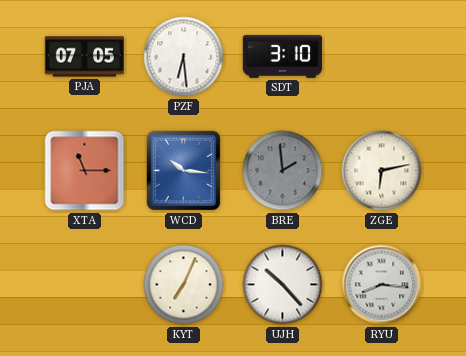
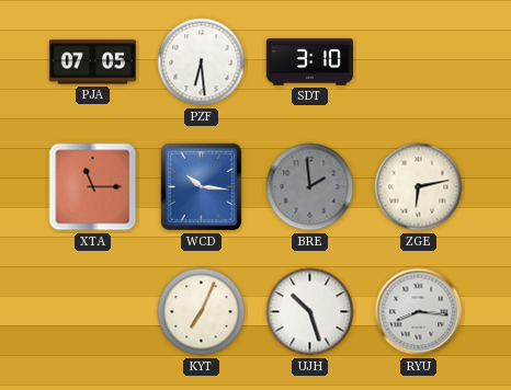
UJH: 10:23 -> 10:27
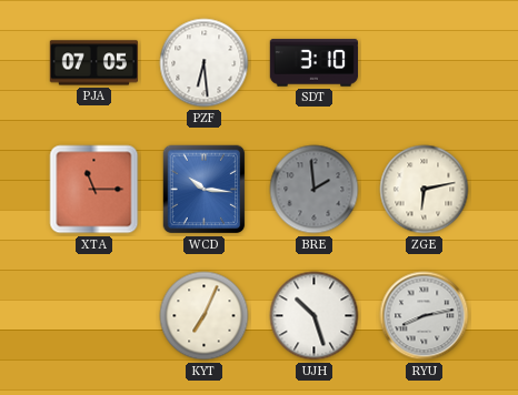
RYU: 8:16 -> 8:13
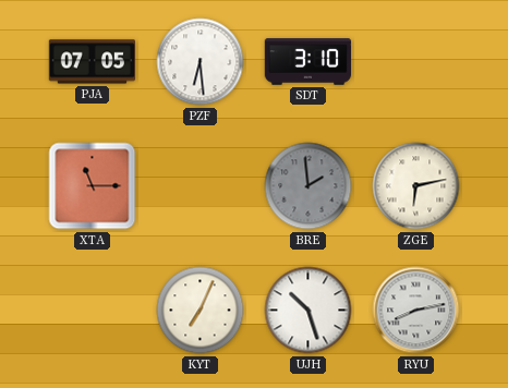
WCD: 10:16 -> none
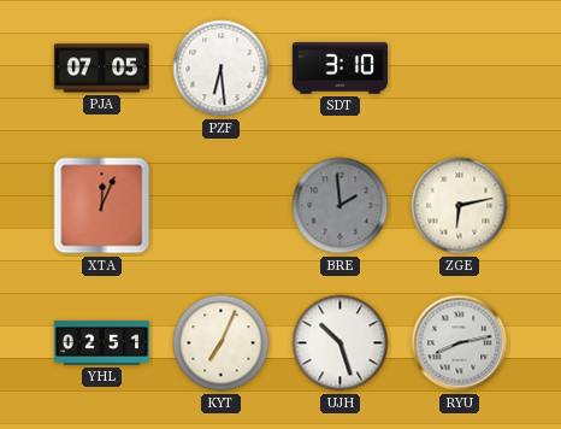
XTA: 11:15 -> 12:04
YHL: none -> 02:51
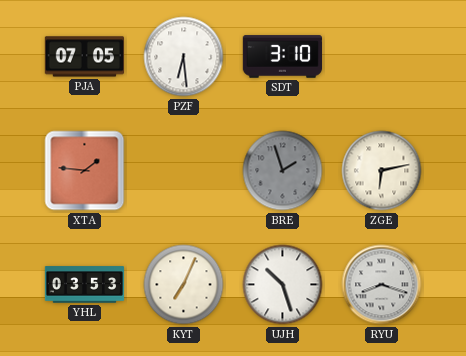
XTA: 12:04 -> 1:46
BRE: 1:59 -> 1:57
YHL: 02:51 -> 03:53
RYU: 8:13 -> 8:18
